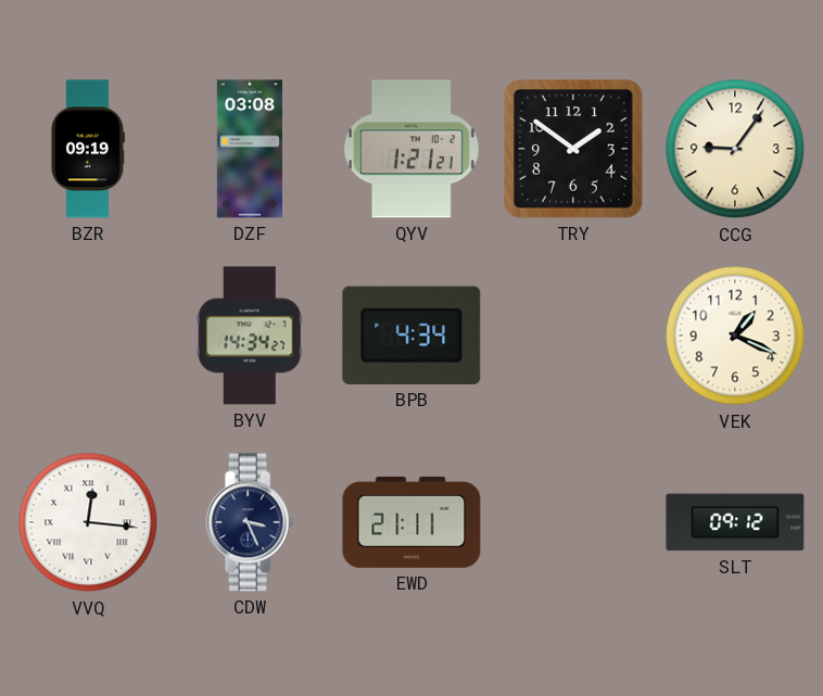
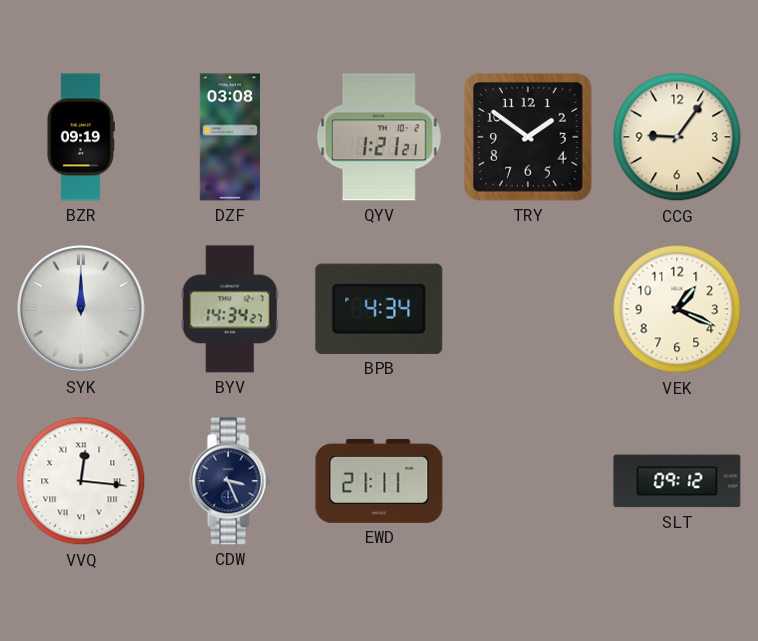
SYK: none -> 12:00
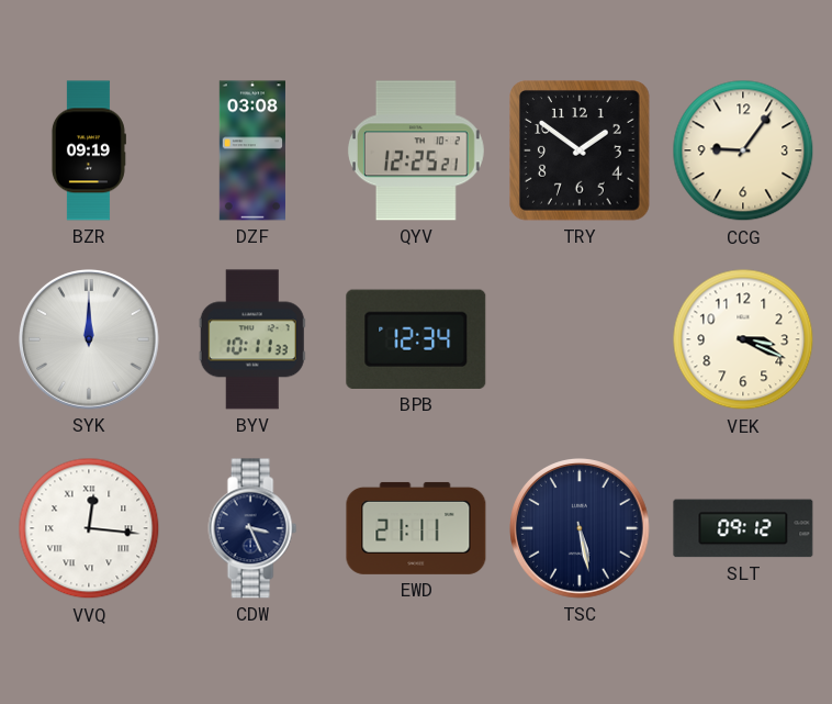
QYV: 1:21 -> 12:25
BYV: 14:34 -> 10:11
BPB: 4:34 -> 12:34
VEK: 1:19 -> 3:19
TSC: none -> 5:28
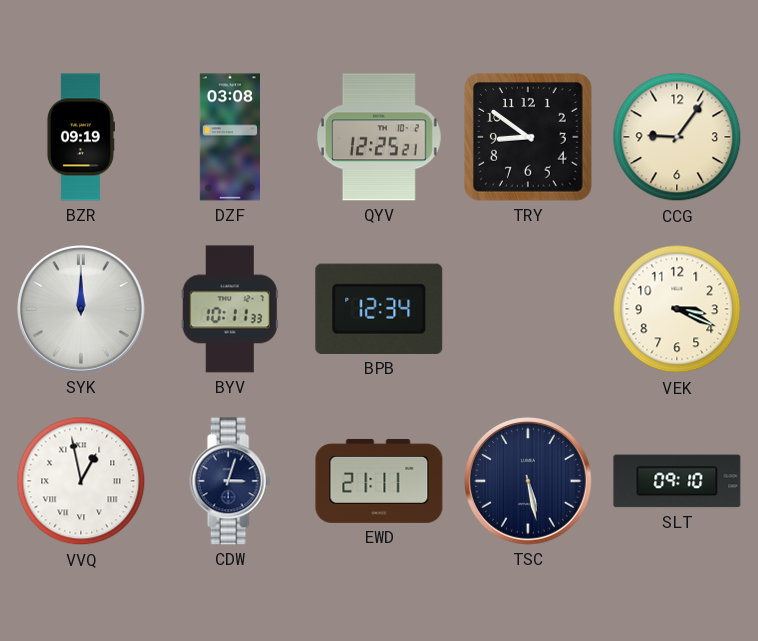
TRY: 1:51 -> 8:51
VVQ: 12:16 -> 12:58
CDW: 3:26 -> 3:03
SLT: 09:12 -> 09:10
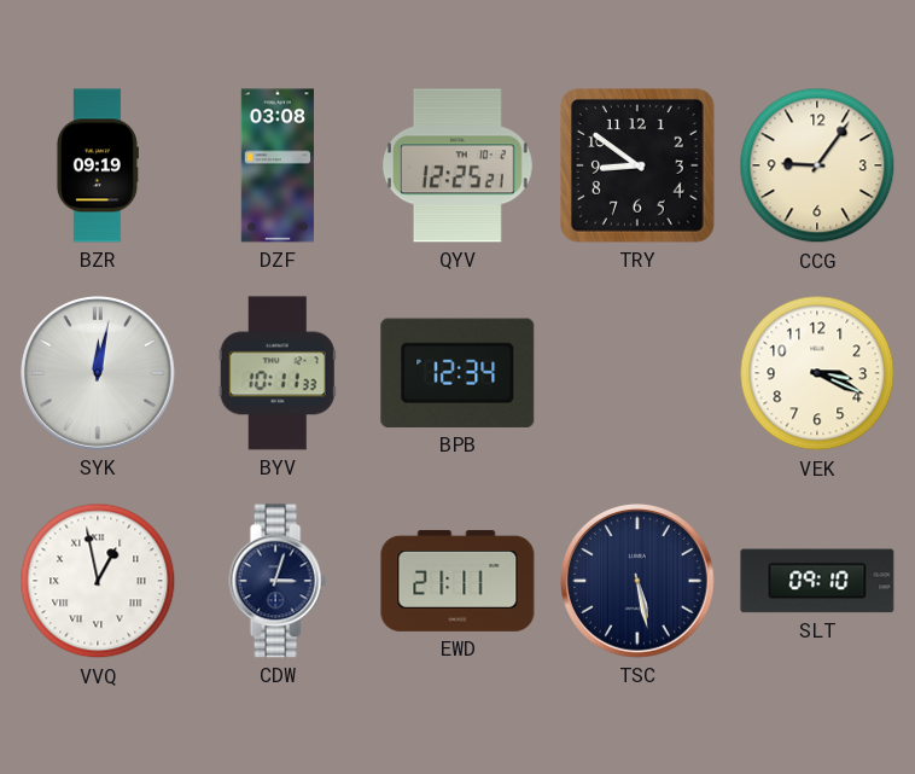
SYK: 12:00 -> 12:02
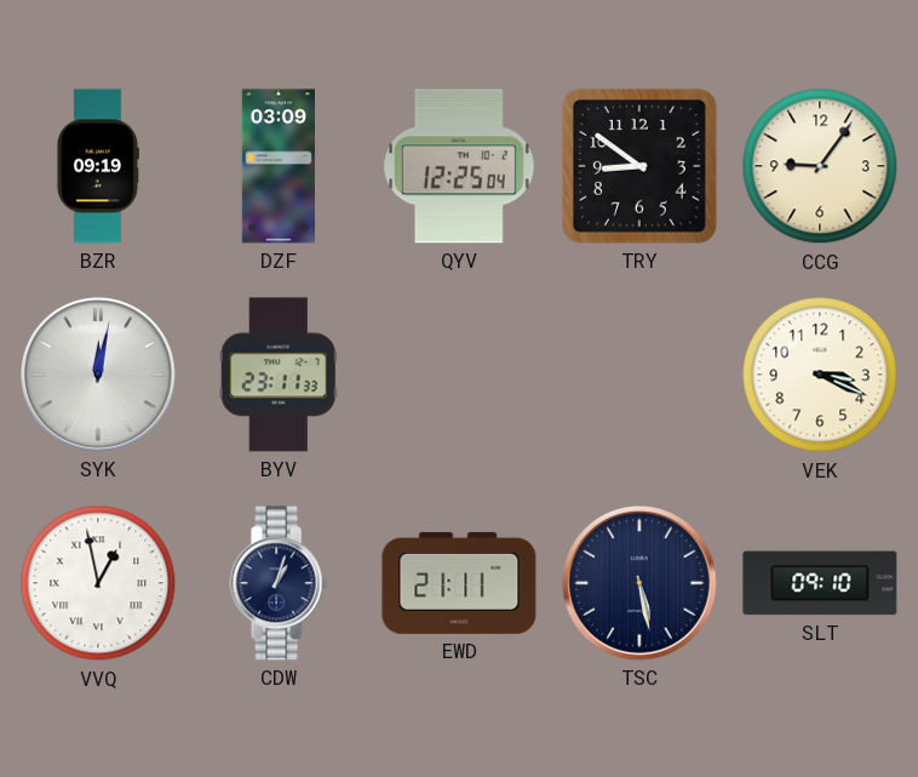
DZF: 03:08 -> 03:09
QYV: 12:25:21 -> 12:25:04
BYV: 10:11 -> 23:11
BPB: 12:34 -> none
CDW: 3:03 -> 1:03
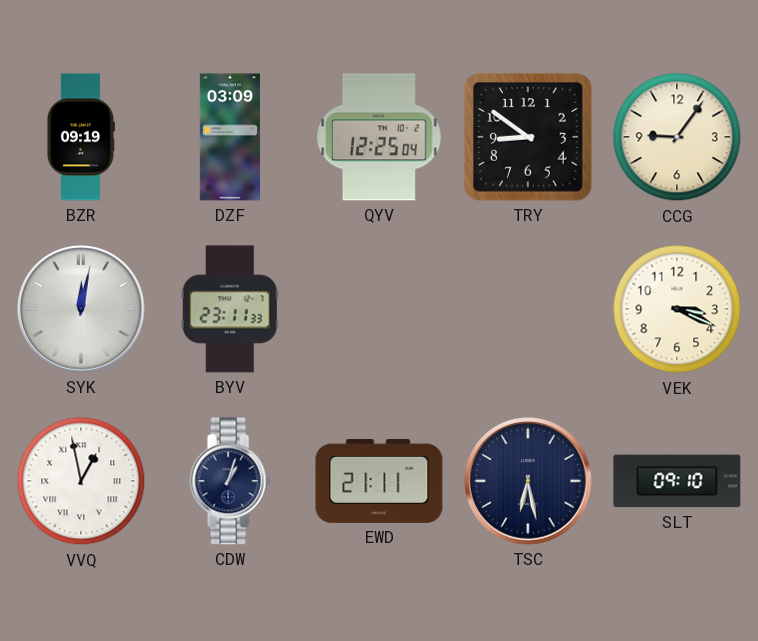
TSC: 5:28 -> 6:28
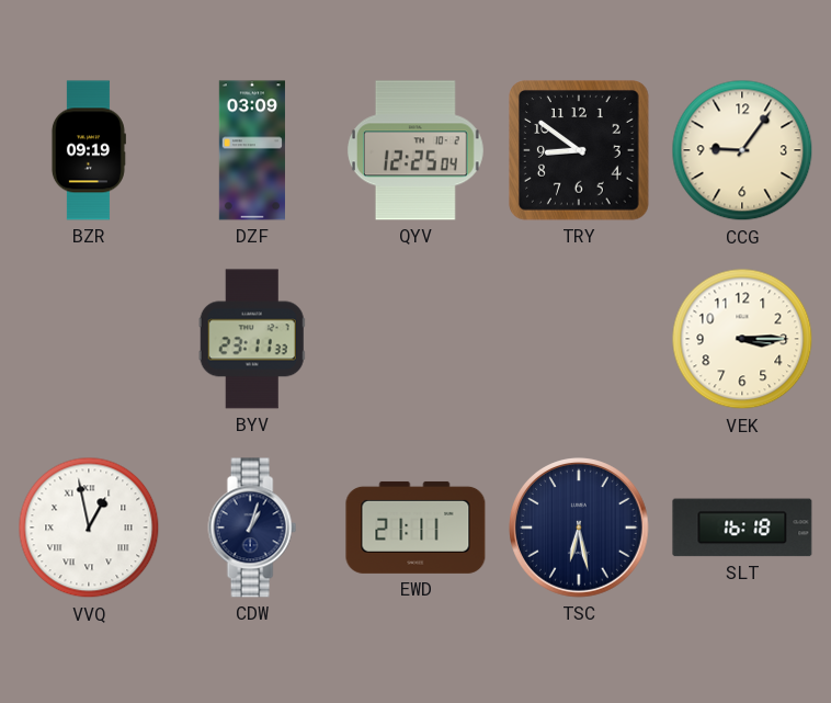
SYK: 12:02 -> none
VEK: 3:19 -> 3:15
SLT: 09:10 -> 16:18
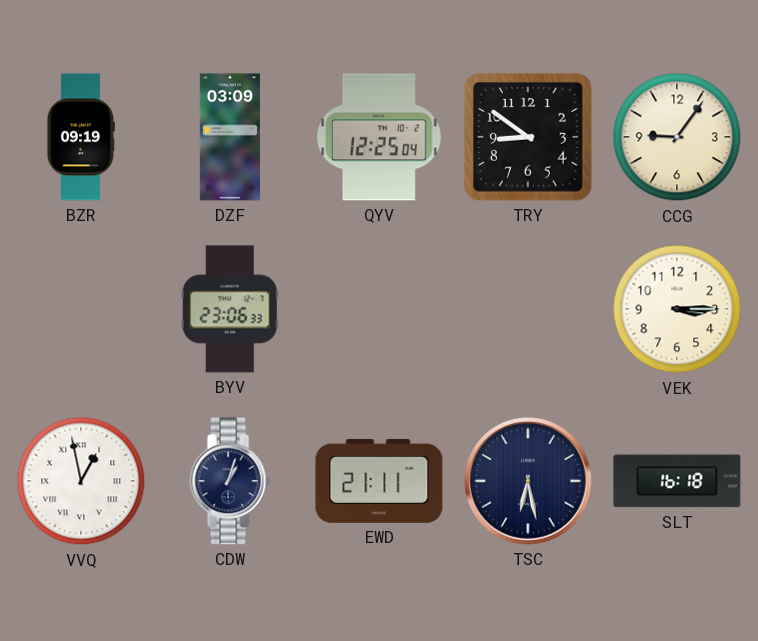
BYV: 23:11 -> 23:06
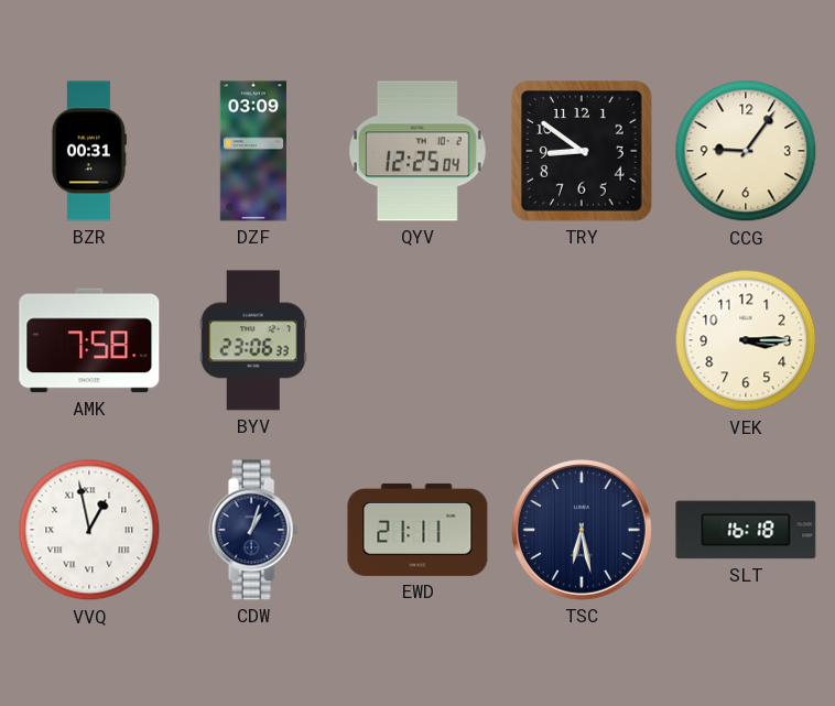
BZR: 09:19 -> 00:31
AMK: none -> 7:58
